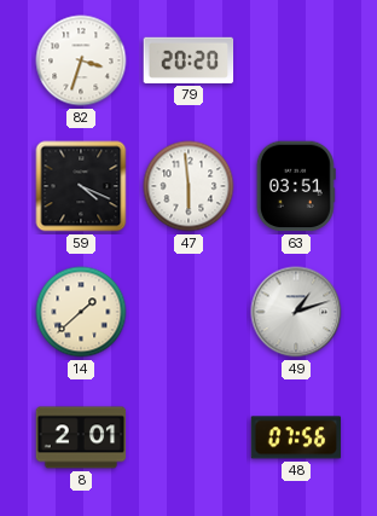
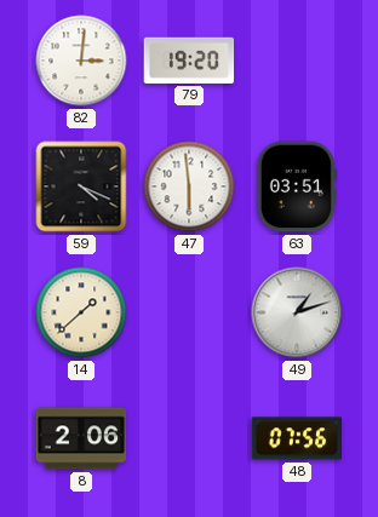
82: 3:33 -> 3:01
79: 20:20 -> 19:20
8: 2:01 -> 2:06
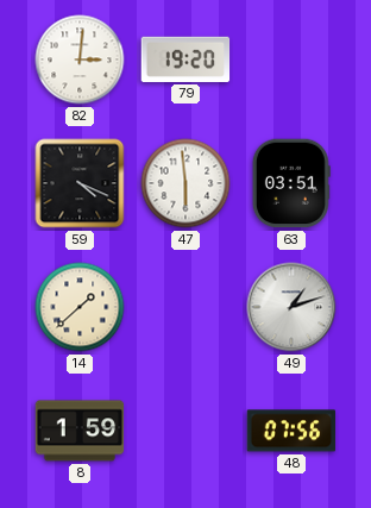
8: 2:06 -> 1:59
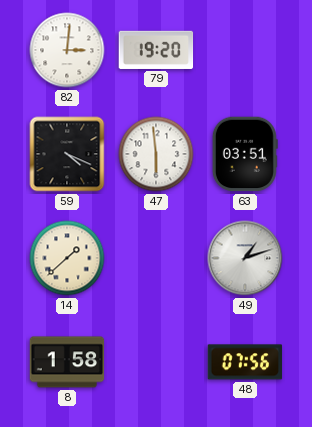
8: 1:59 -> 1:58
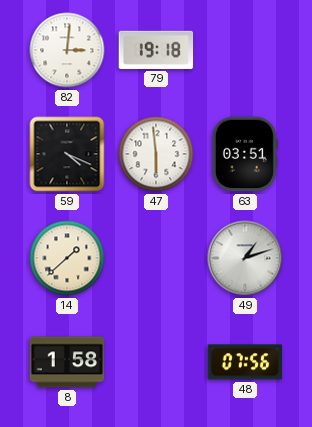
79: 19:20 -> 19:18
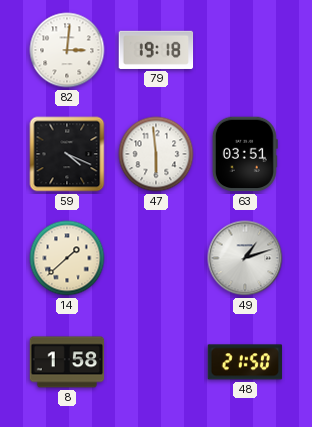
48: 07:56 -> 21:50
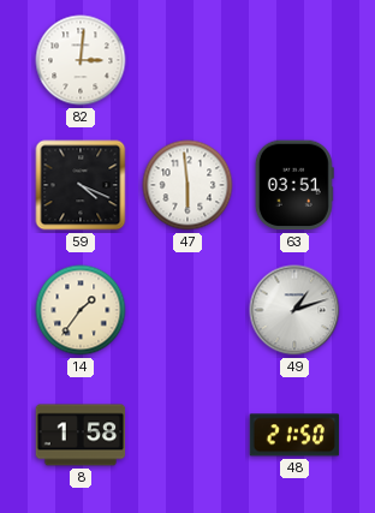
79: 19:18 -> none
14: 1:38 -> 1:36
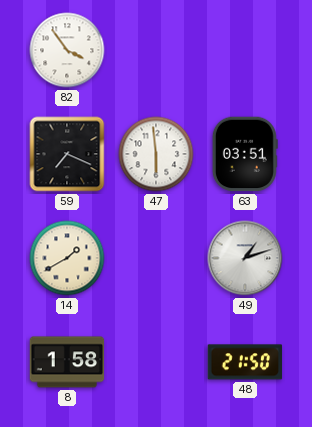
82: 3:01 -> 3:54
59: 4:19 -> 7:19
14: 1:36 -> 1:40
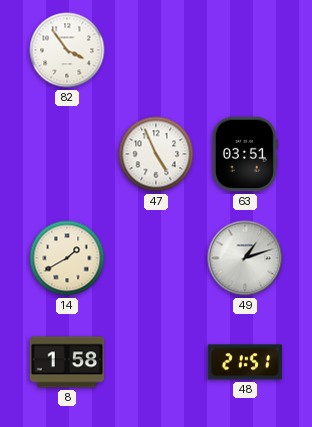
59: 7:19 -> none
47: 5:59 -> 4:56
48: 21:50 -> 21:51
